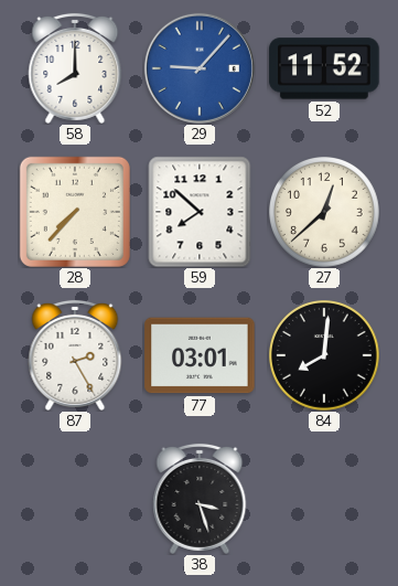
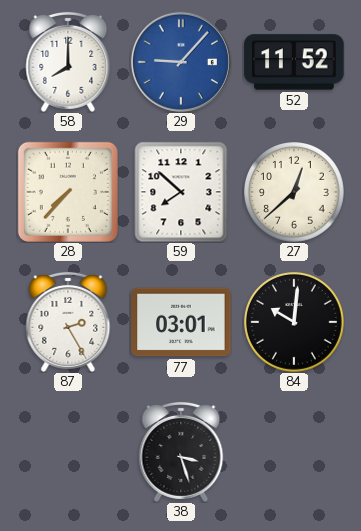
84: 8:01 -> 10:01
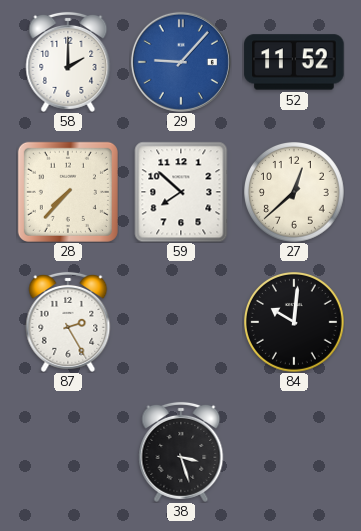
58: 8:00 -> 2:00
77: 03:01 -> none
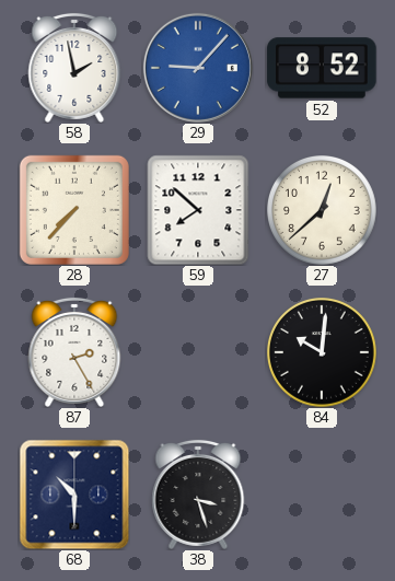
58: 2:00 -> 1:58
52: 11:52 -> 8:52
68: none -> 10:30
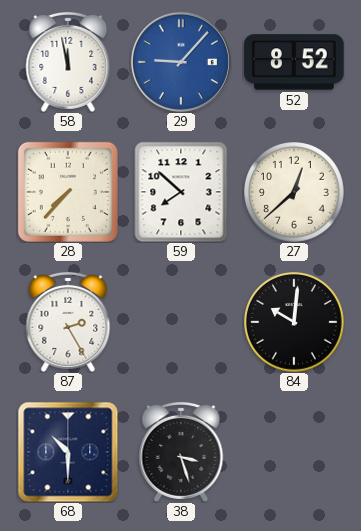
58: 1:58 -> 11:58
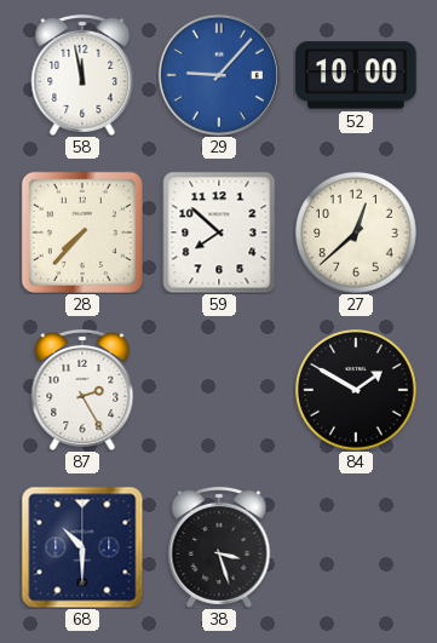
52: 8:52 -> 10:00
84: 10:01 -> 1:50
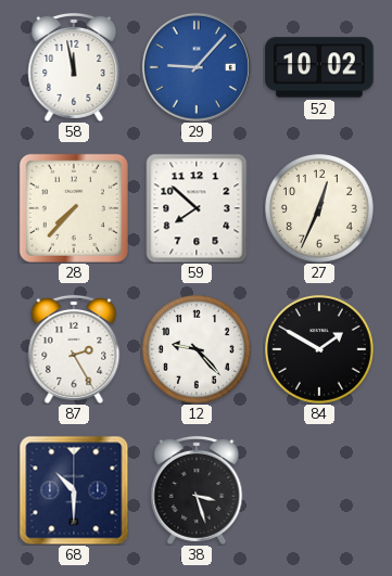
52: 10:00 -> 10:02
27: 12:38 -> 12:34
12: none -> 9:23
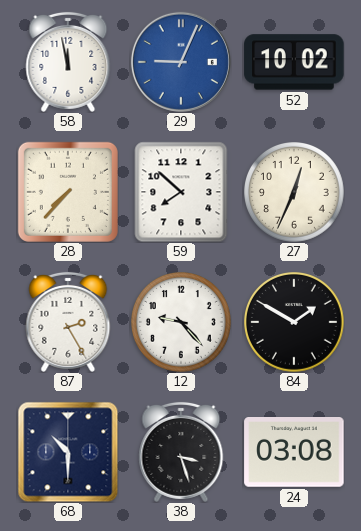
29: 9:07 -> 9:04
24: none -> 03:08
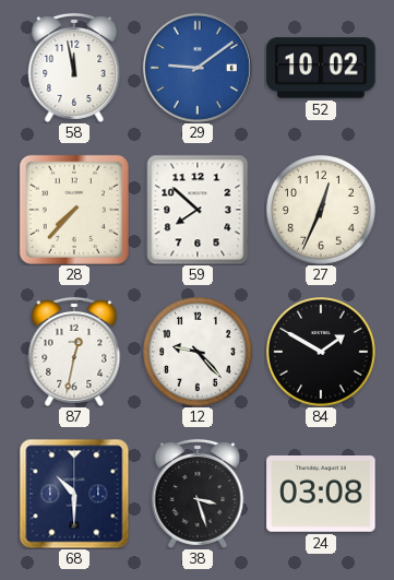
29: 9:04 -> 9:09
87: 2:25 -> 12:32
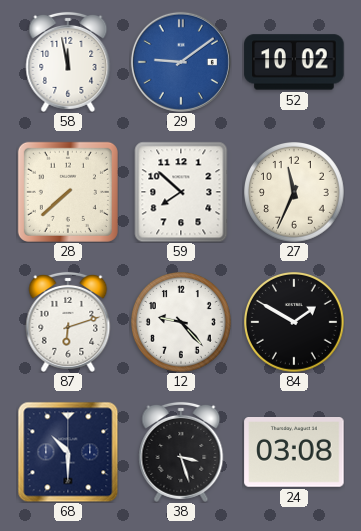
28: 7:37 -> 7:38
27: 12:34 -> 11:34
87: 12:32 -> 6:12
